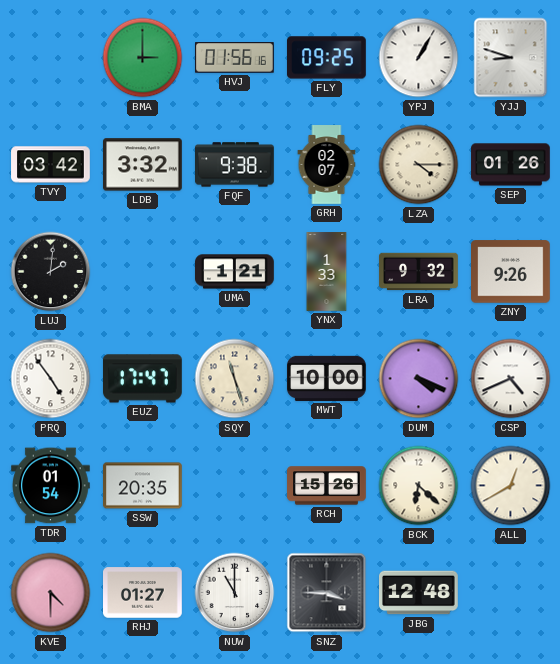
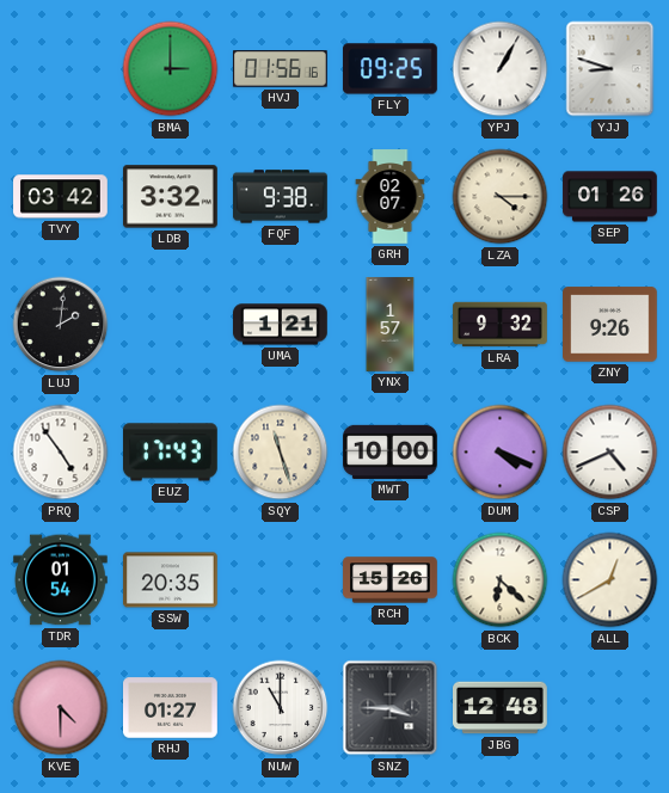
YNX: 1:33 -> 1:57
EUZ: 17:47 -> 17:43
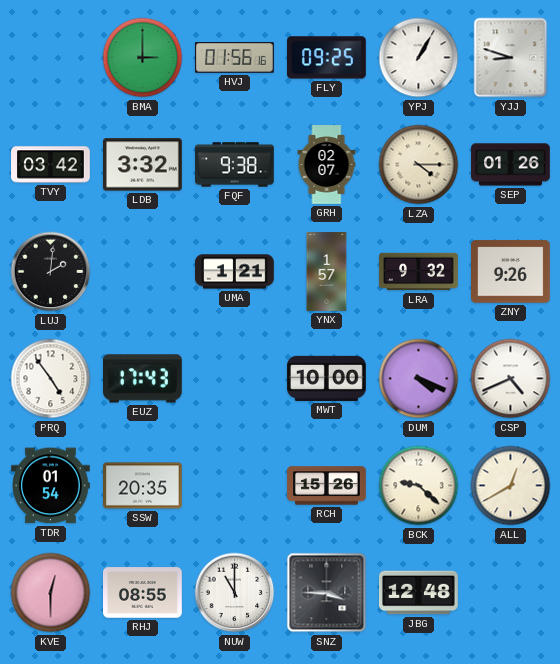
SQY: 11:27 -> none
BCK: 6:22 -> 9:22
KVE: 4:30 -> 12:30
RHJ: 01:27 -> 08:55
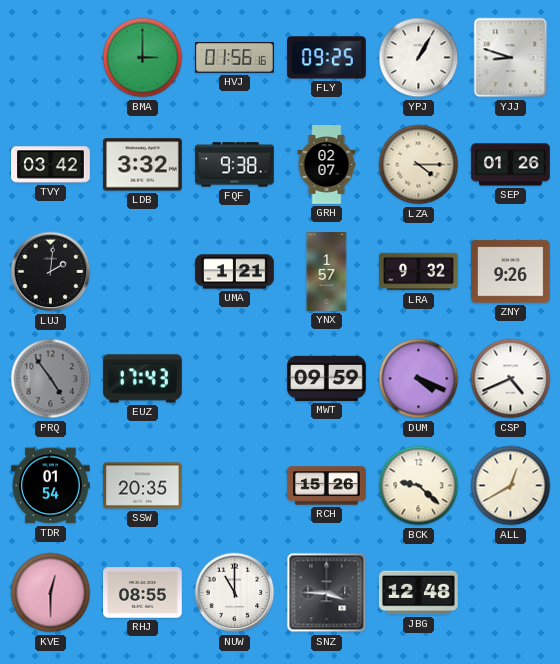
PRQ dial: white -> grey
MWT: 10:00 -> 09:59
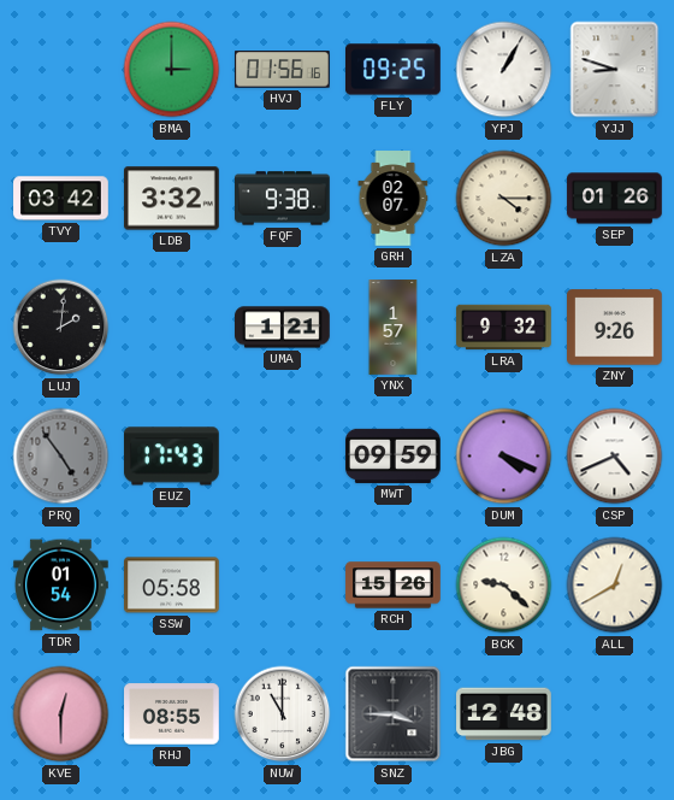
SSW: 20:35 -> 05:58
